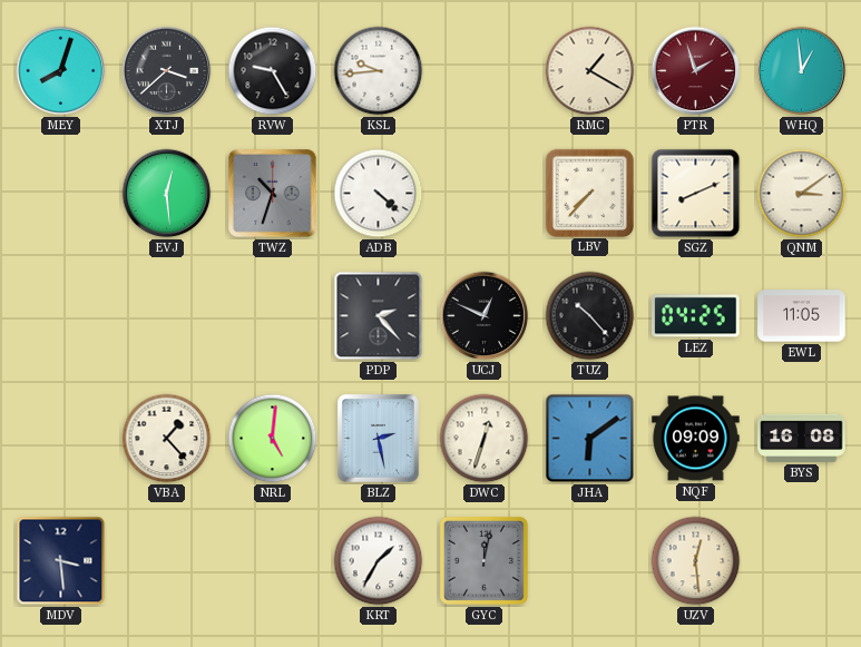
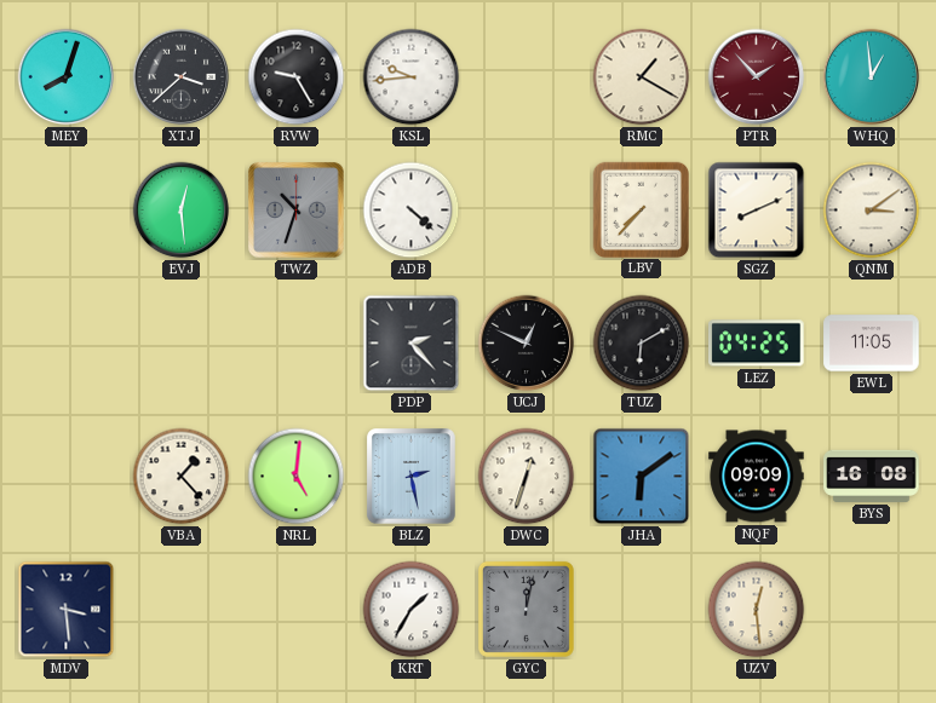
PTR: 1:57 -> 1:53
TUZ: 10:23 -> 6:10
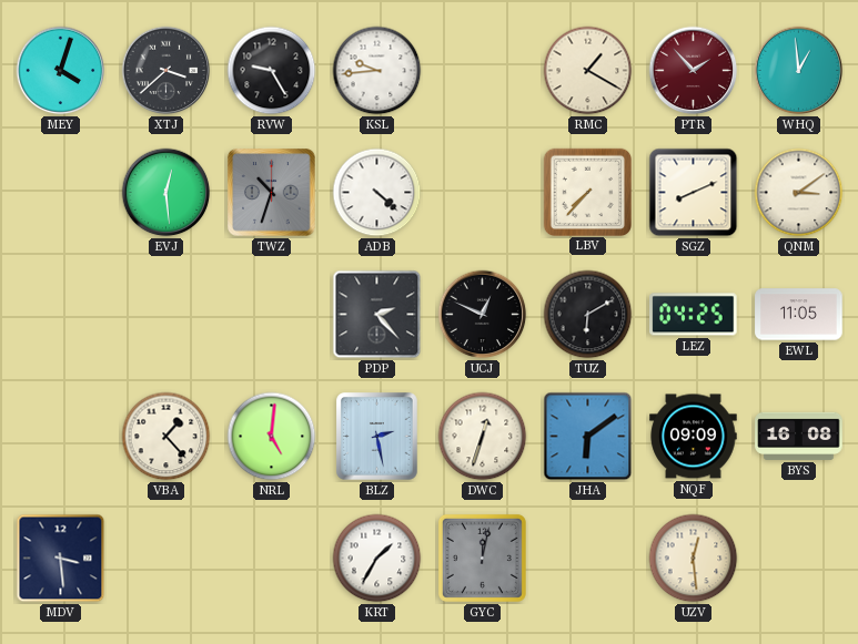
MEY: 8:03 -> 4:03
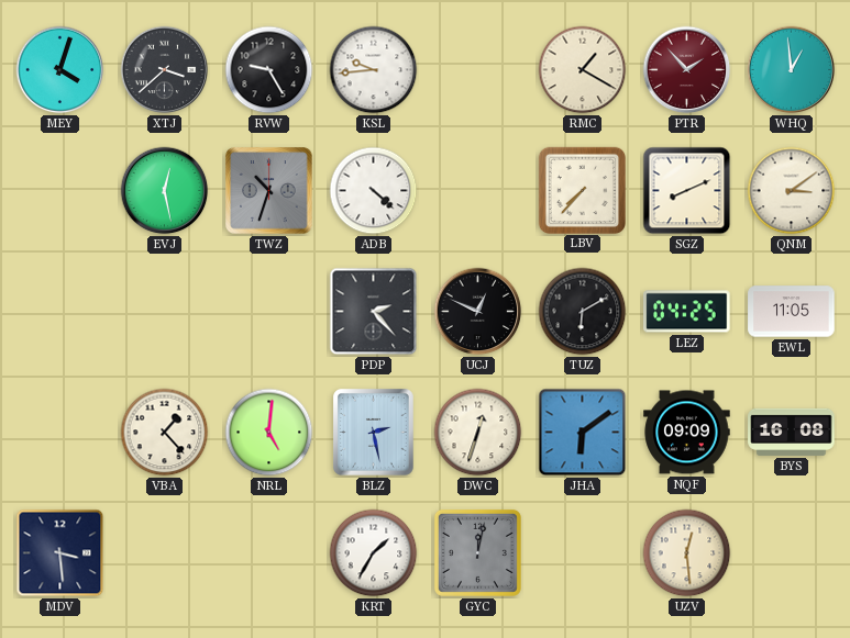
EVJ: 12:29 -> 12:28
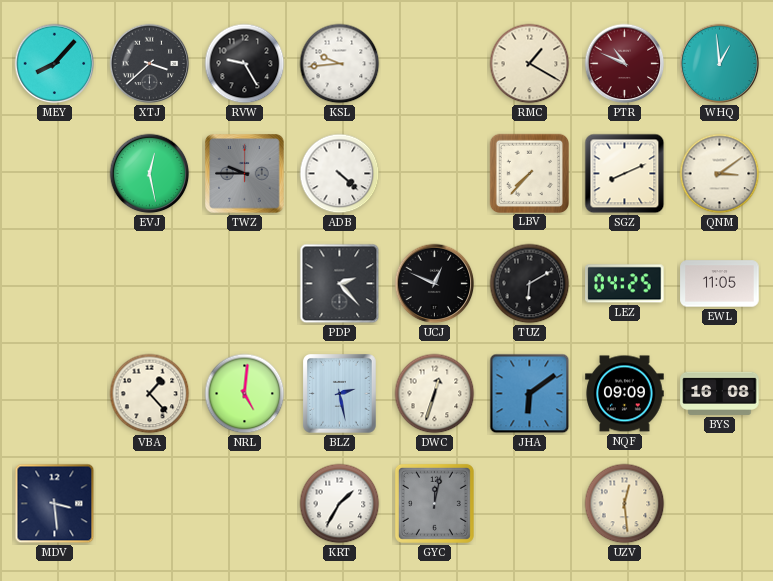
MEY: 4:03 -> 8:07
PTR: 1:53 -> 10:49
TWZ: 10:33 -> 9:45
